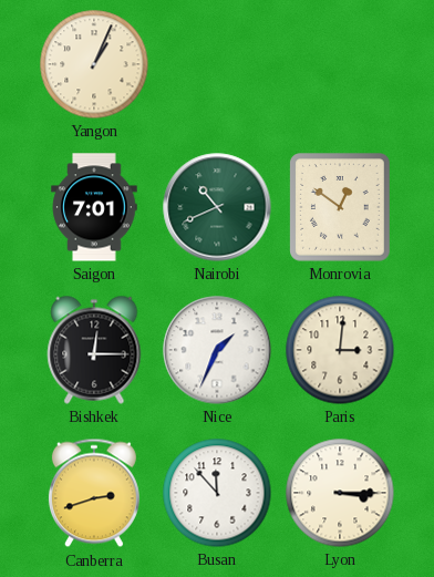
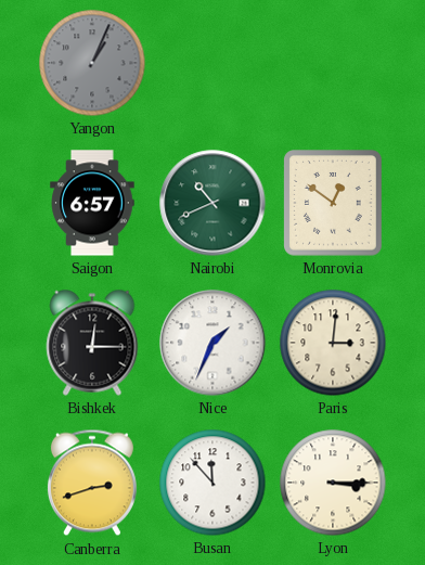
Yangon dial: cream -> grey
Saigon: 7:01 -> 6:57
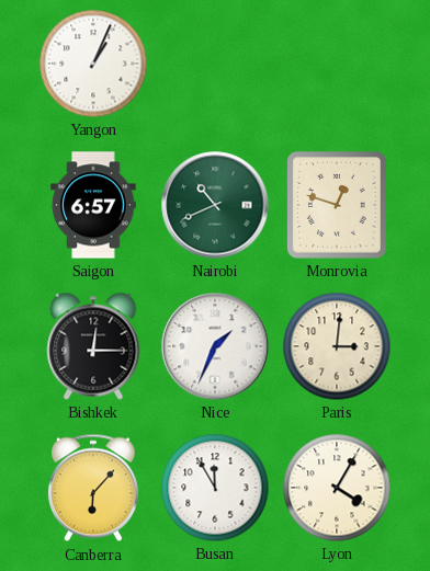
Yangon dial: grey -> white
Monrovia: 12:51 -> 12:48
Canberra: 2:42 -> 6:07
Busan: 11:53 -> 11:55
Lyon: 3:15 -> 4:05
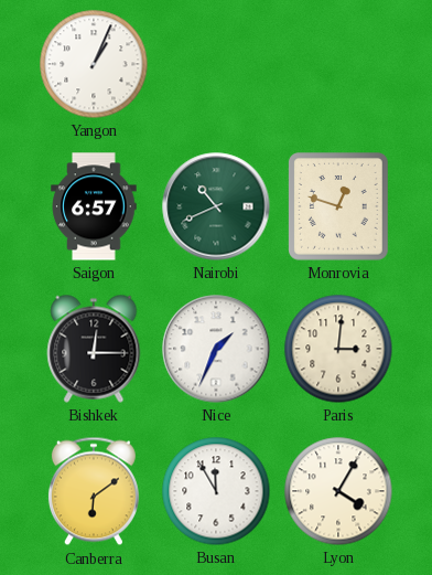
Canberra: 6:07 -> 6:09
